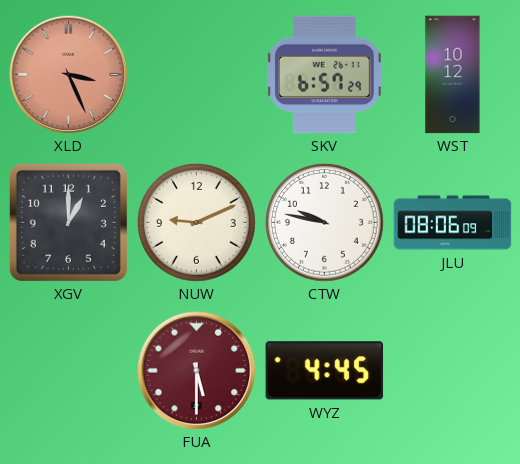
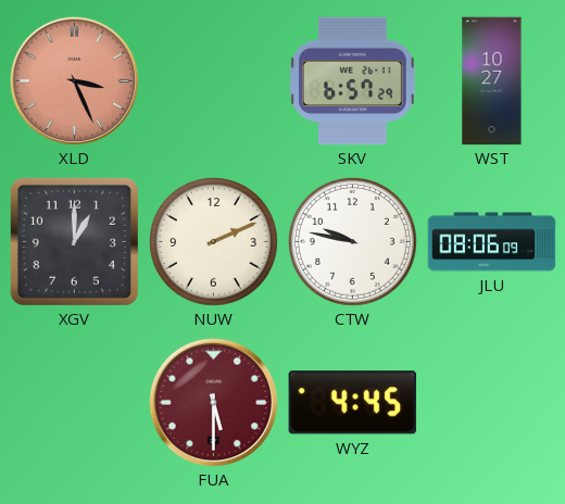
WST: 10:12 -> 10:27
NUW: 9:11 -> 2:11
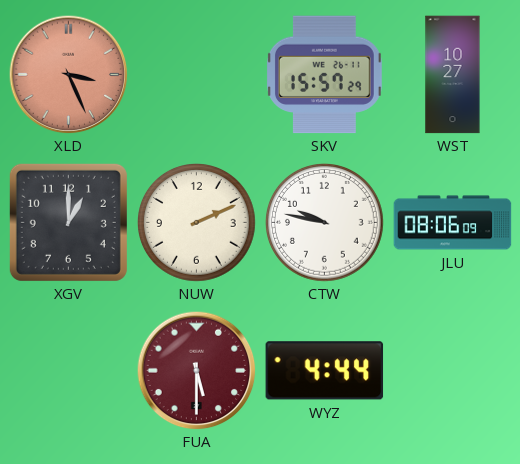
SKV: 6:57 -> 15:57
WYZ: 4:45 -> 4:44
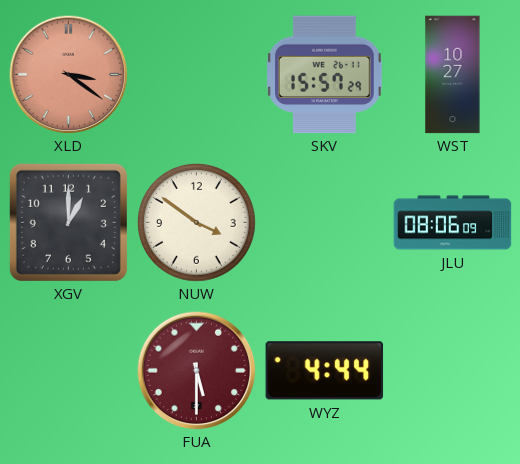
XLD: 3:26 -> 3:21
NUW: 2:11 -> 3:51
CTW: 9:47 -> none
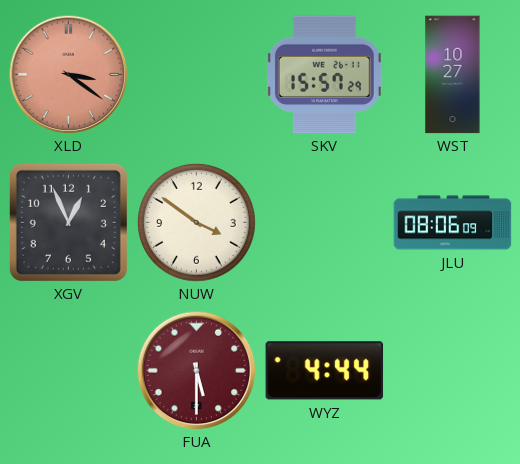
XGV: 1:00 -> 12:56
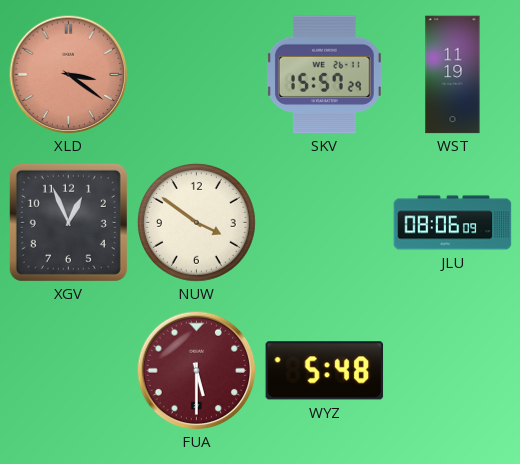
WST: 10:27 -> 11:19
WYZ: 4:44 -> 5:48
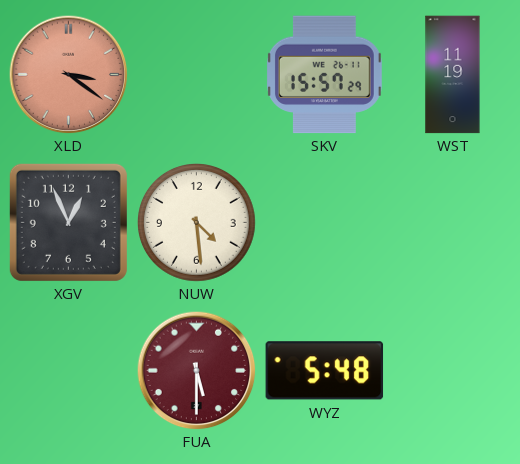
NUW: 3:51 -> 4:29
JLU: 08:06 -> none
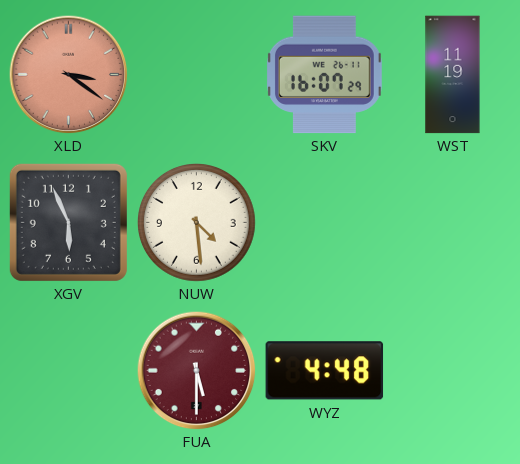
SKV: 15:57 -> 16:07
XGV: 12:56 -> 5:56
WYZ: 5:48 -> 4:48
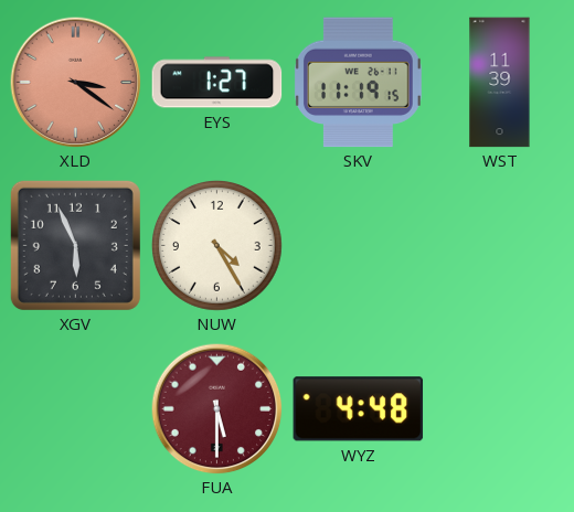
EYS: none -> 1:27
SKV: 16:07 -> 11:19
WST: 11:19 -> 11:39
NUW: 4:29 -> 4:25
